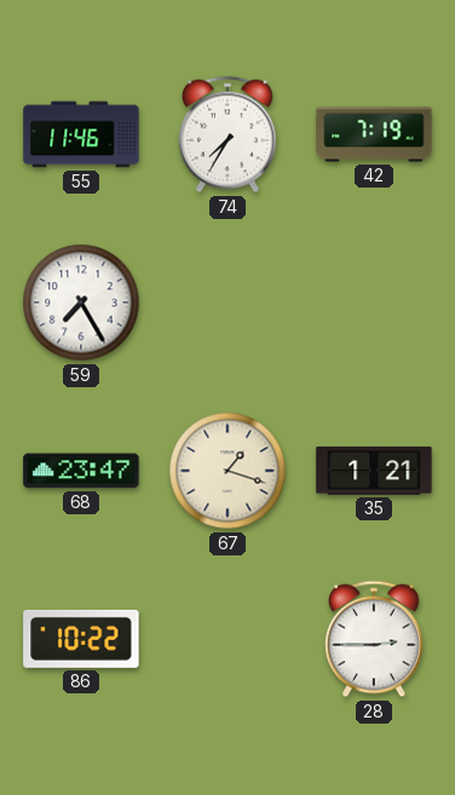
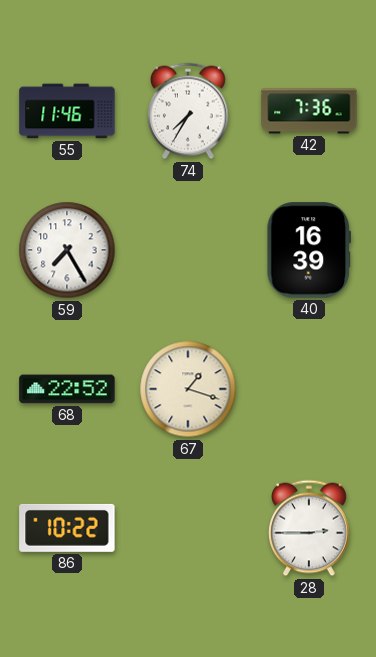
42: 7:19 -> 7:36
40: none -> 16:39
68: 23:47 -> 22:52
35: 1:21 -> none
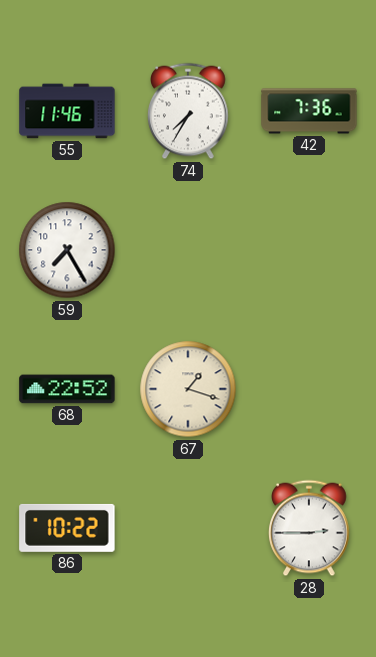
40: 16:39 -> none
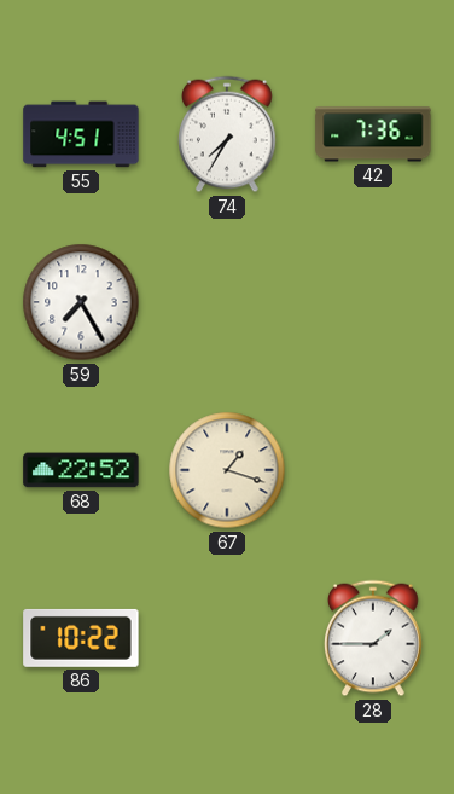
55: 11:46 -> 4:51
28: 2:45 -> 1:45
